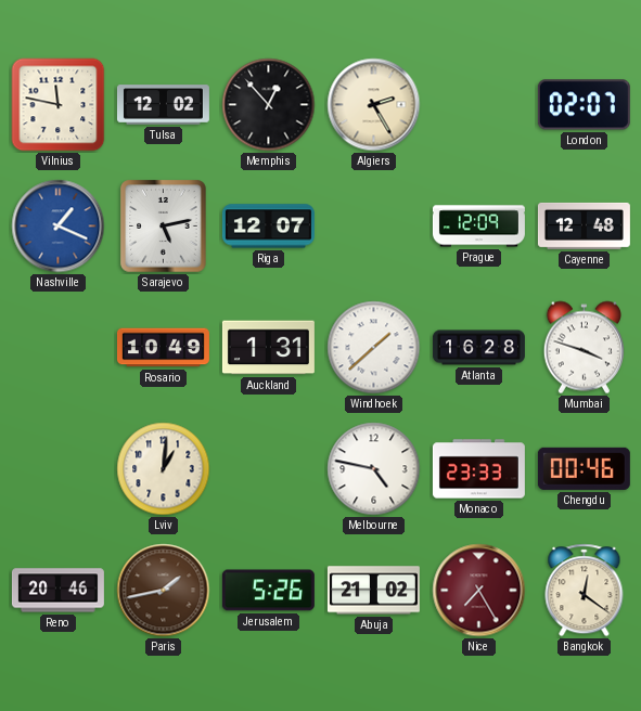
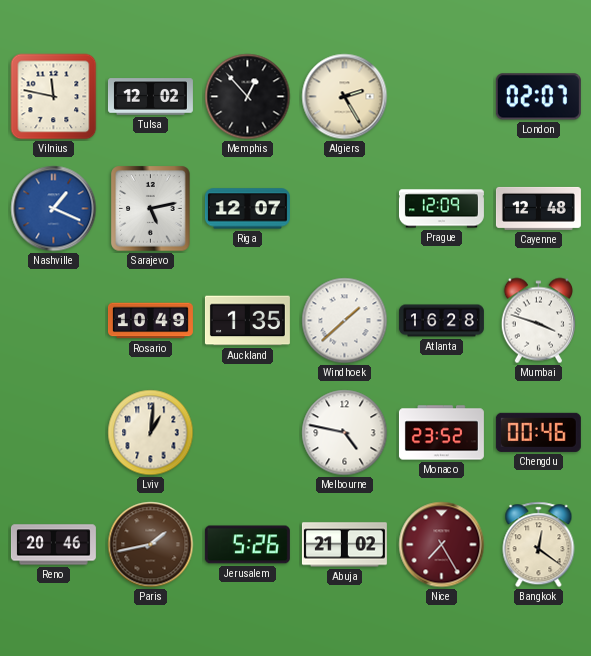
Auckland: 1:31 -> 1:35
Monaco: 23:33 -> 23:52
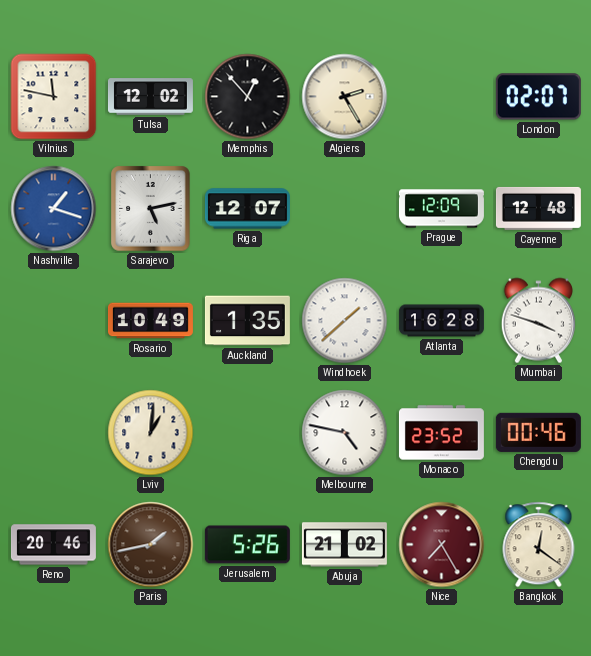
Nashville: 1:19 -> 1:18
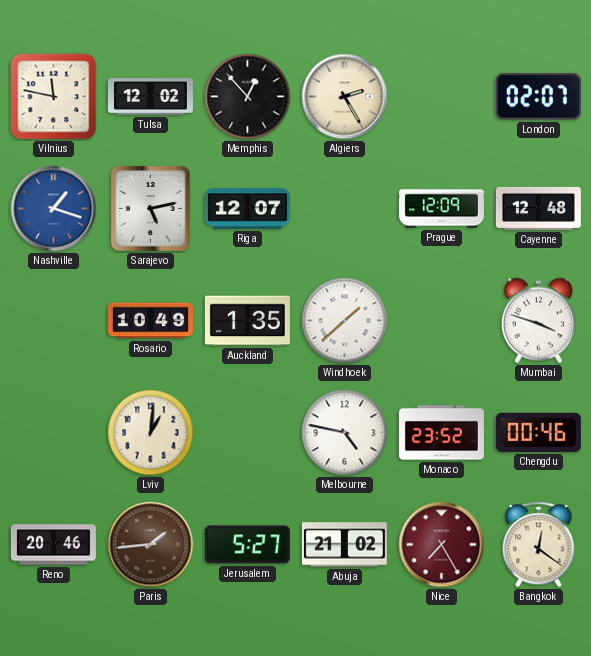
Atlanta: 16:28 -> none
Paris: 1:43 -> 1:44
Jerusalem: 5:26 -> 5:27
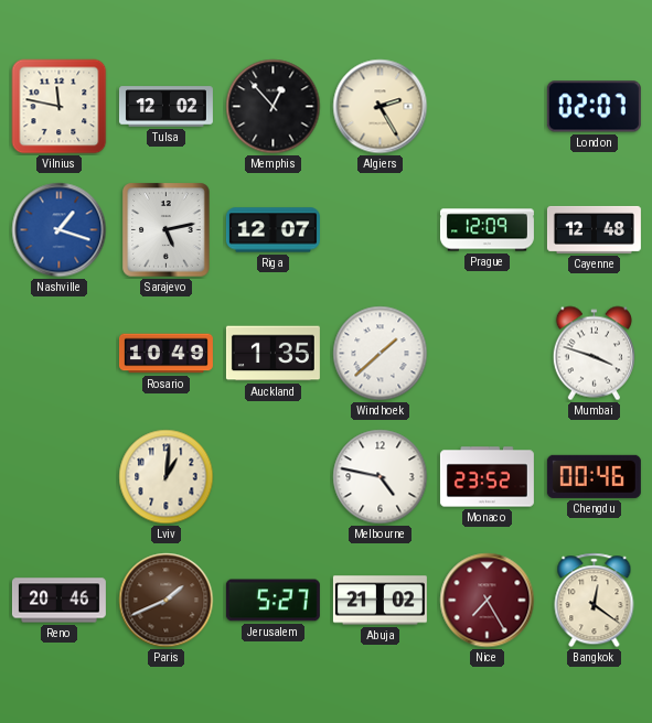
Paris: 1:44 -> 1:41
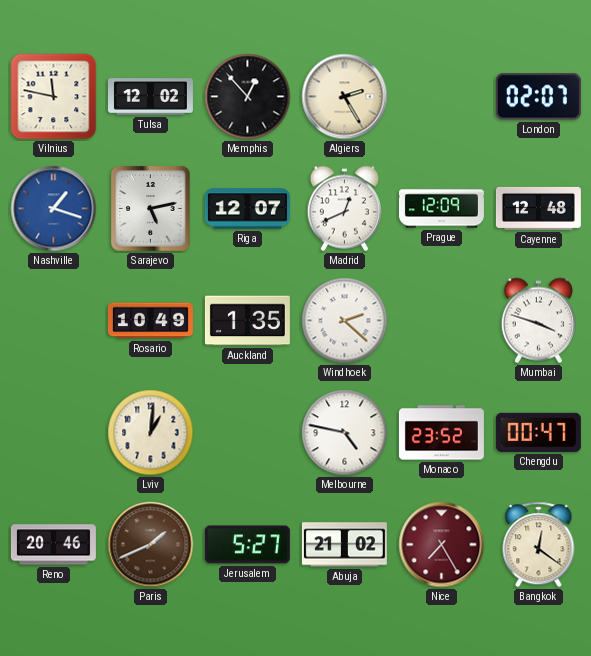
Madrid: none -> 12:41
Windhoek: 1:38 -> 2:22
Chengdu: 00:46 -> 00:47
